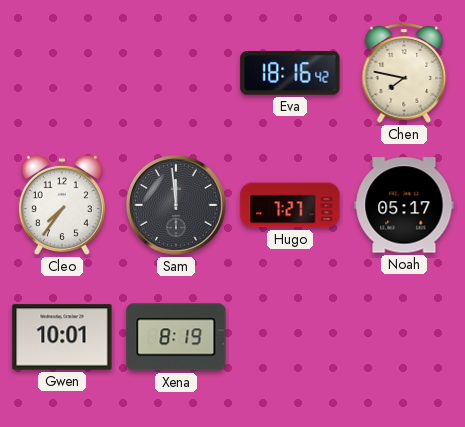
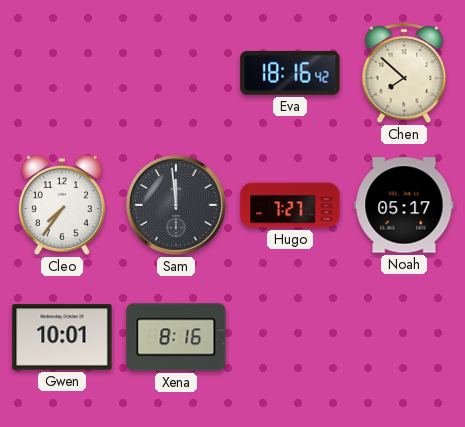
Chen: 7:47 -> 7:52
Xena: 8:19 -> 8:16
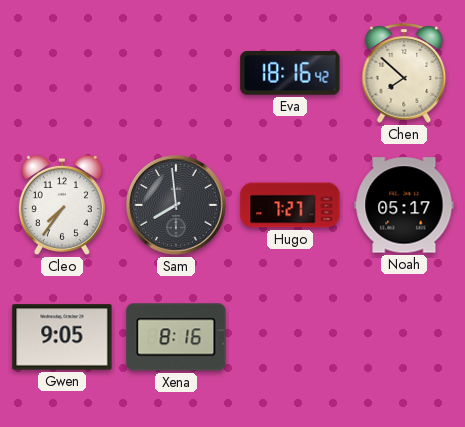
Sam: 11:59 -> 7:59
Gwen: 10:01 -> 9:05
